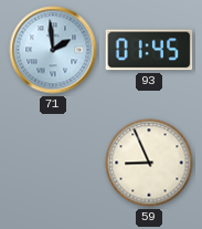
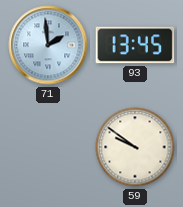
93: 01:45 -> 13:45
59: 8:56 -> 9:51
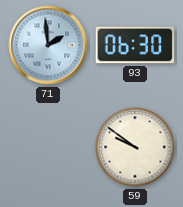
93: 13:45 -> 06:30
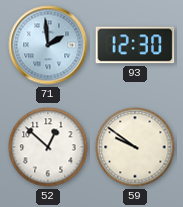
93: 06:30 -> 12:30
52: none -> 12:52
